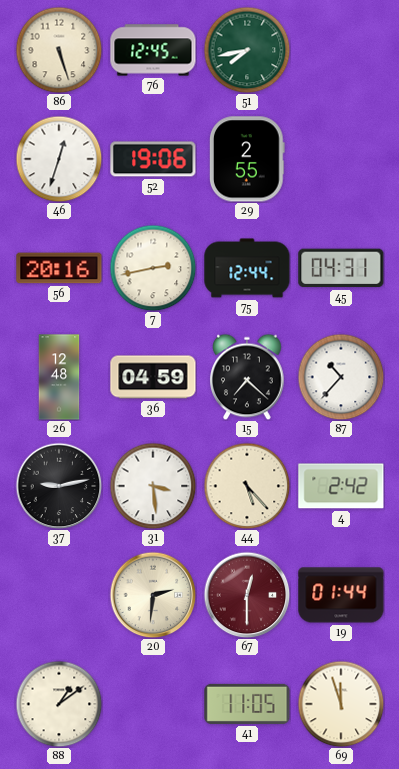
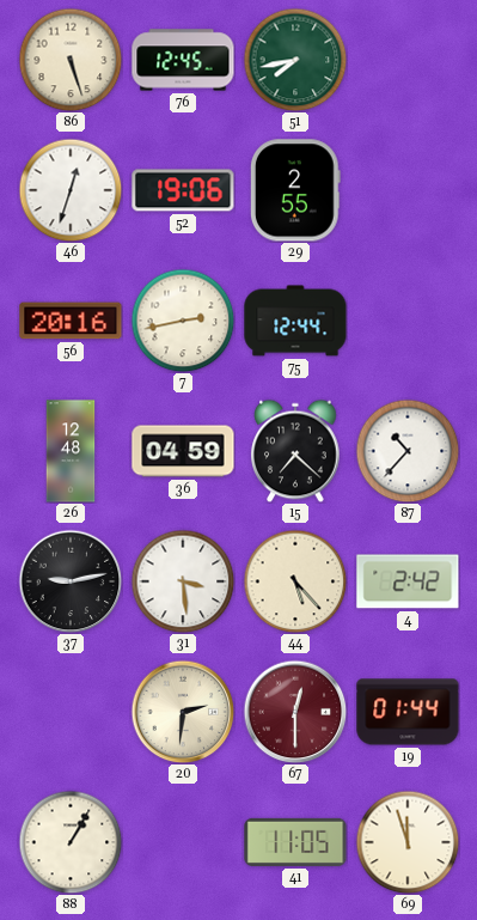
45: 04:31 -> none
88: 1:09 -> 1:05
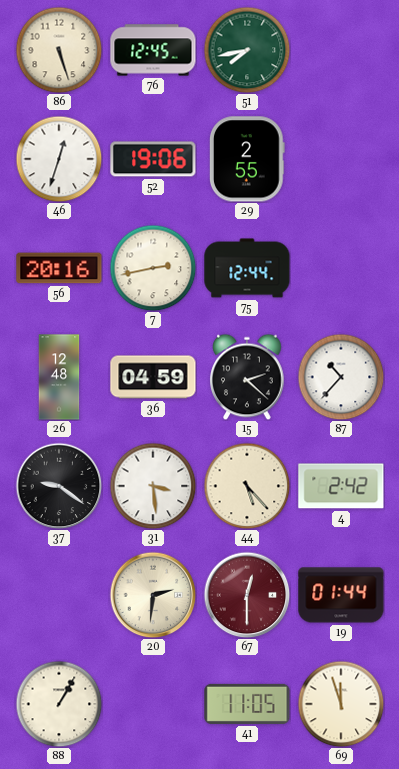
15: 7:22 -> 2:22
37: 9:13 -> 9:21
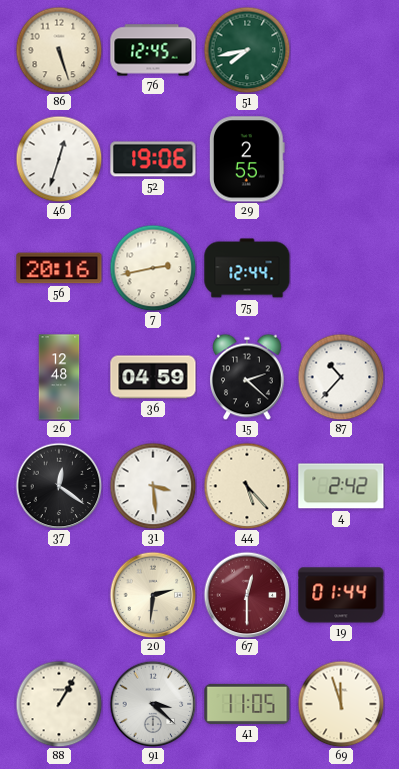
37: 9:21 -> 12:21
91: none -> 3:22
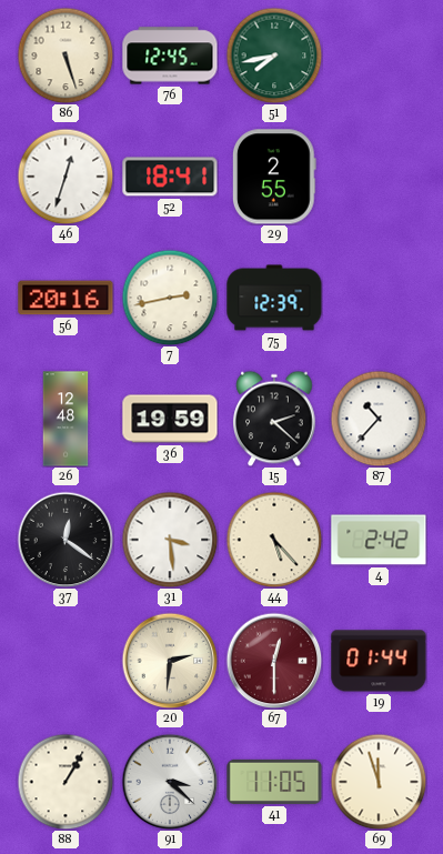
52: 19:06 -> 18:41
75: 12:44 -> 12:39
36: 04:59 -> 19:59
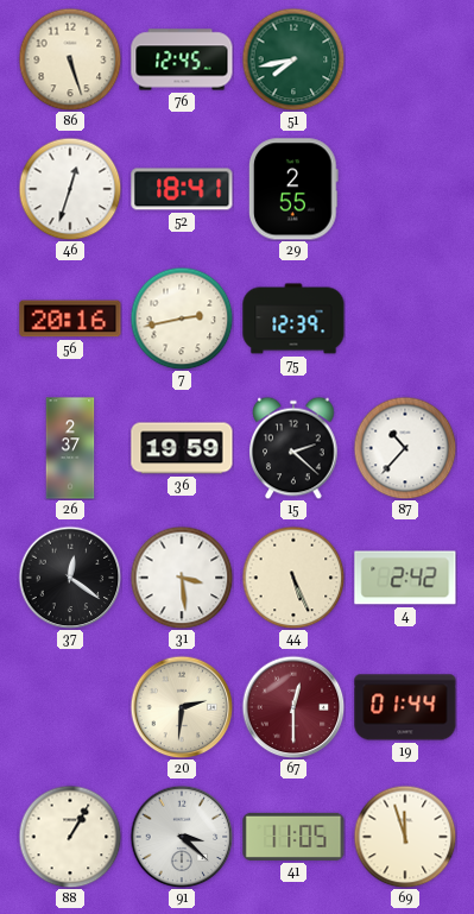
26: 12:48 -> 2:37
44: 5:23 -> 5:26
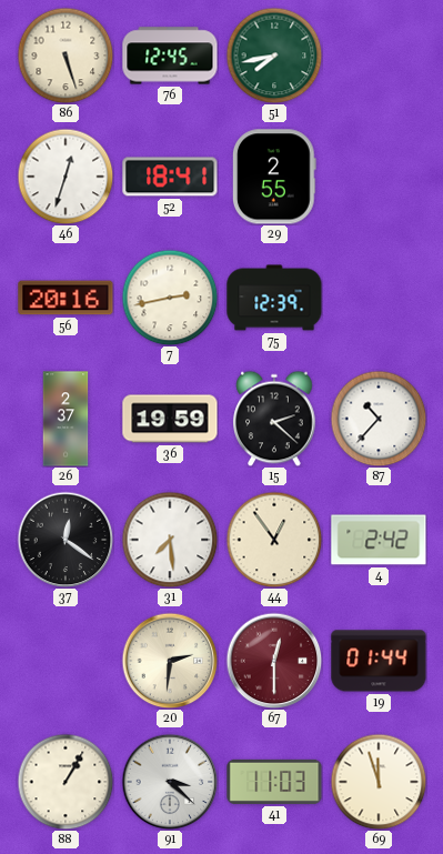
31: 3:29 -> 7:29
44: 5:26 -> 12:54
41: 11:05 -> 11:03
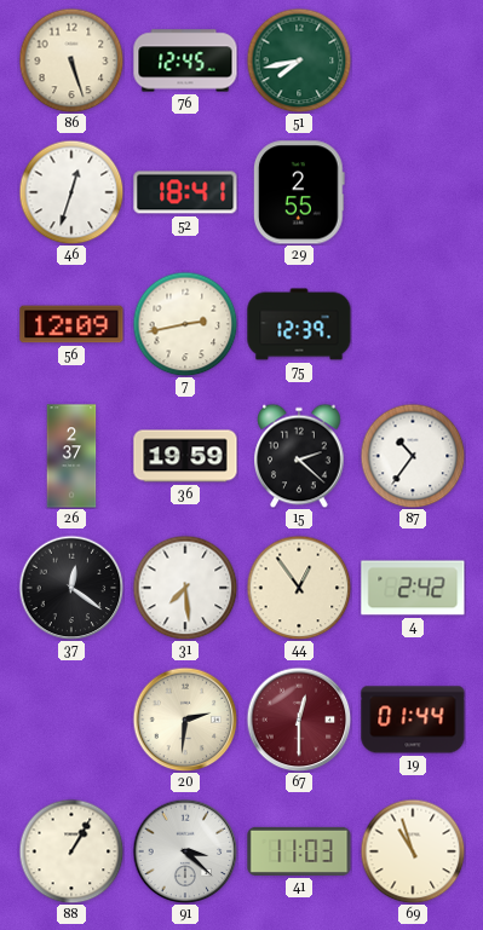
56: 20:16 -> 12:09
87: 10:37 -> 10:36
69: 11:57 -> 10:57
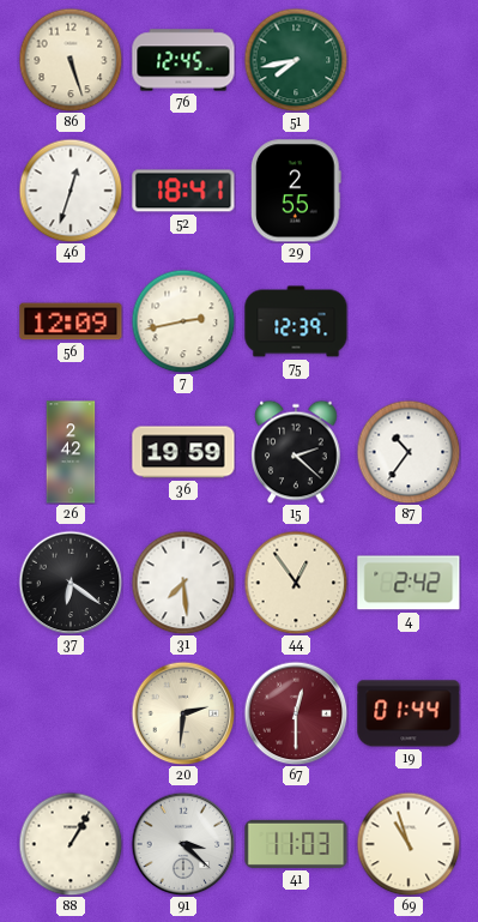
26: 2:37 -> 2:42
37: 12:21 -> 6:21
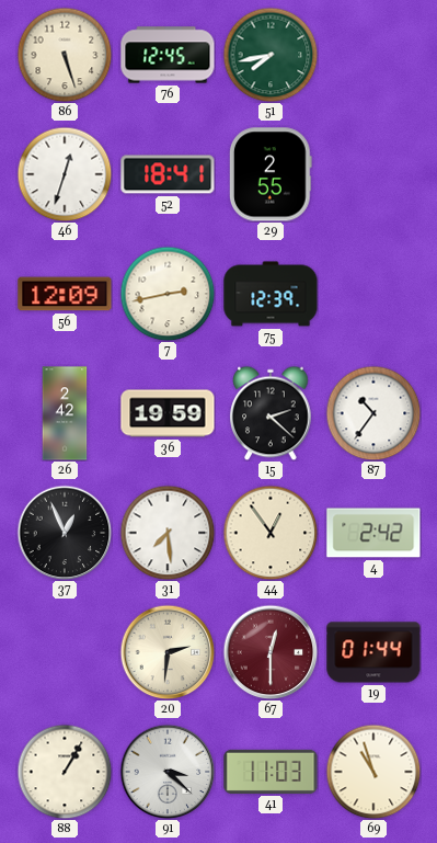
37: 6:21 -> 12:56
